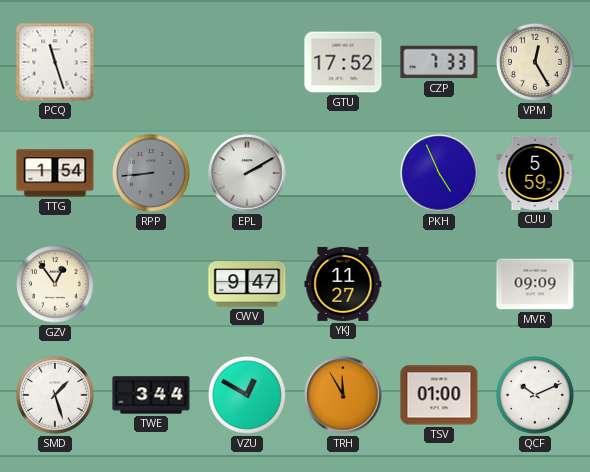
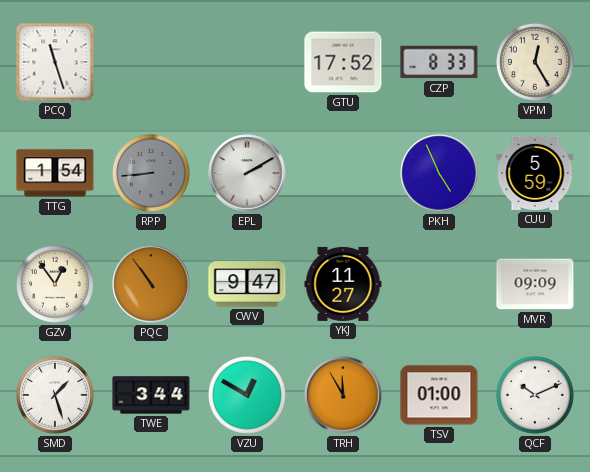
CZP: 7:33 -> 8:33
PQC: none -> 10:54
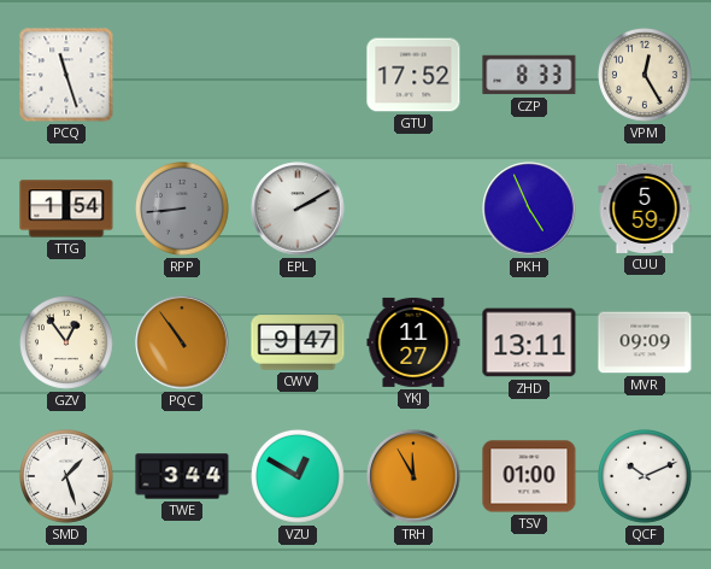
ZHD: none -> 13:11
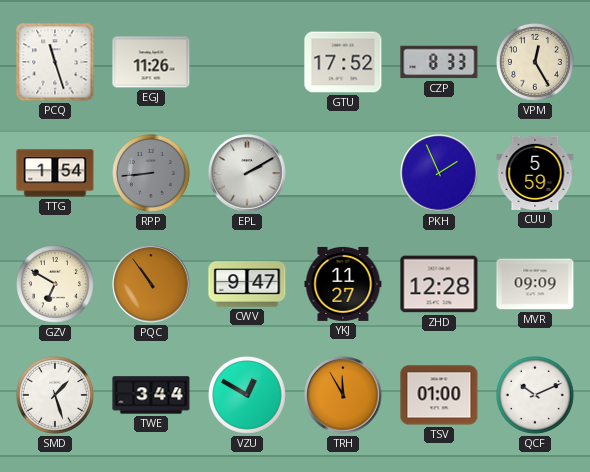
EGJ: none -> 11:26
PKH: 4:56 -> 1:56
GZV: 12:54 -> 6:50
ZHD: 13:11 -> 12:28
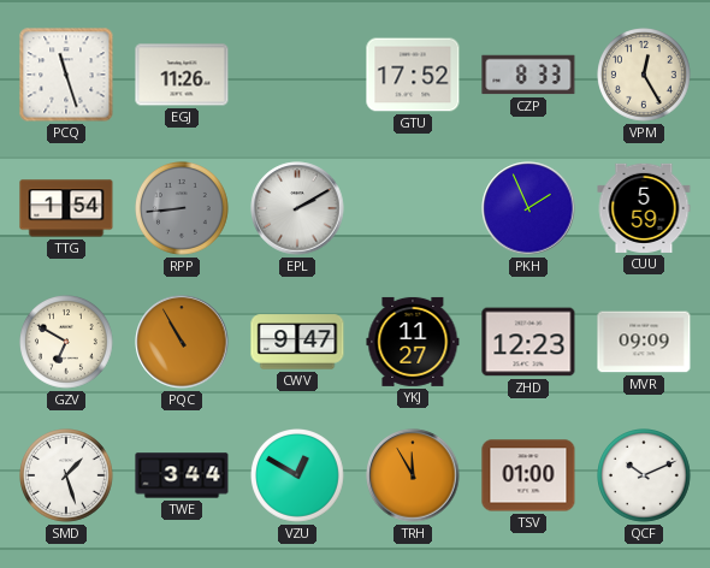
PQC: 10:54 -> 10:55
ZHD: 12:28 -> 12:23
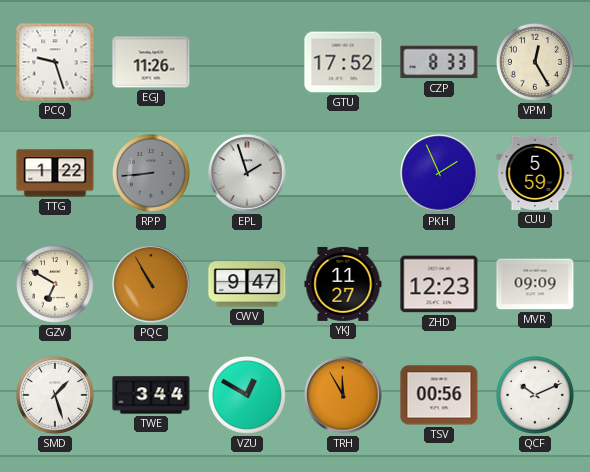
PCQ: 11:27 -> 9:27
TTG: 1:54 -> 1:22
EPL: 2:10 -> 1:57
TSV: 01:00 -> 00:56
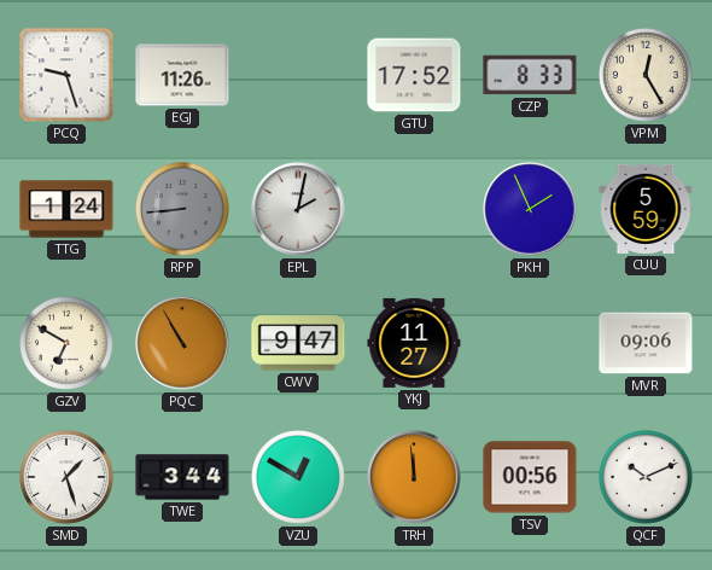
TTG: 1:22 -> 1:24
EPL: 1:57 -> 2:02
ZHD: 12:23 -> none
MVR: 09:09 -> 09:06
TRH: 11:55 -> 11:59
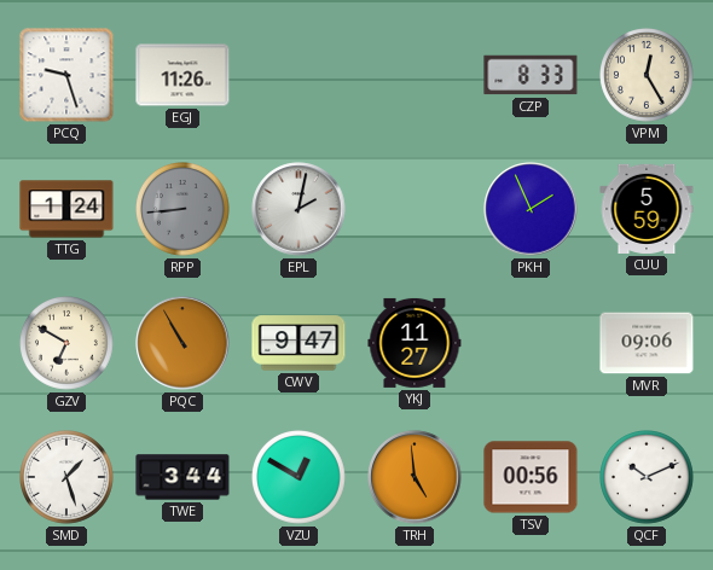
GTU: 17:52 -> none
TRH: 11:59 -> 4:59
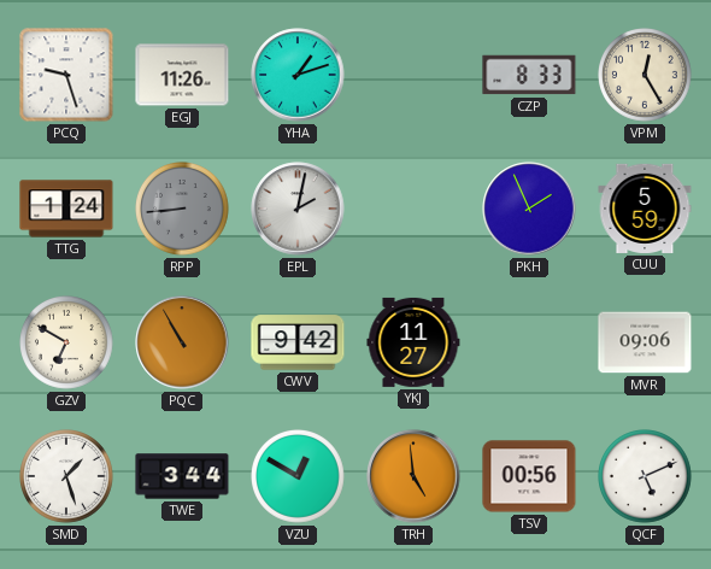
YHA: none -> 1:12
CWV: 9:47 -> 9:42
QCF: 10:11 -> 5:11
